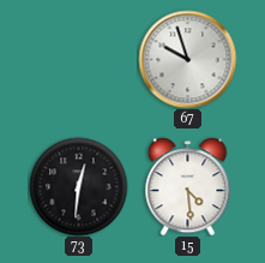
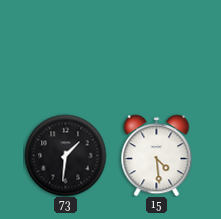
67: 9:57 -> none
73: 12:31 -> 1:31
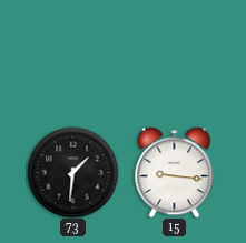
15: 4:29 -> 9:16
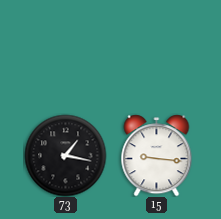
73: 1:31 -> 1:17
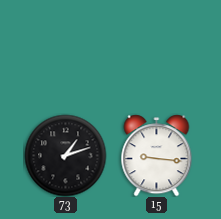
73: 1:17 -> 1:12
